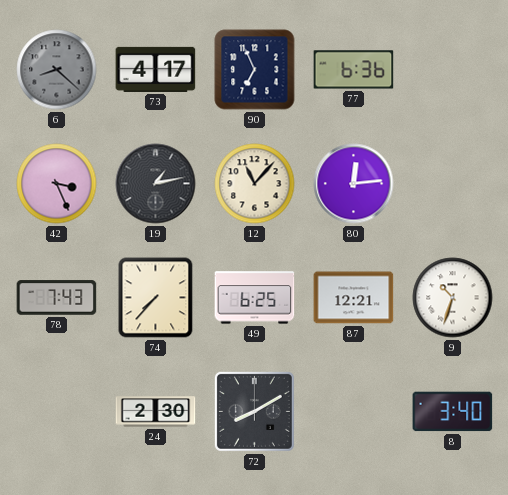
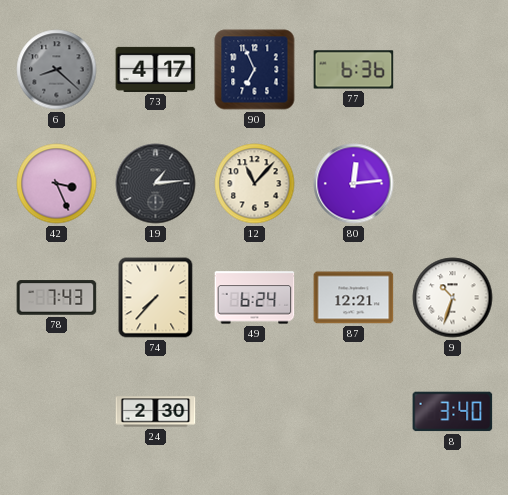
19: 1:13 -> 1:14
49: 6:25 -> 6:24
72: 8:10 -> none
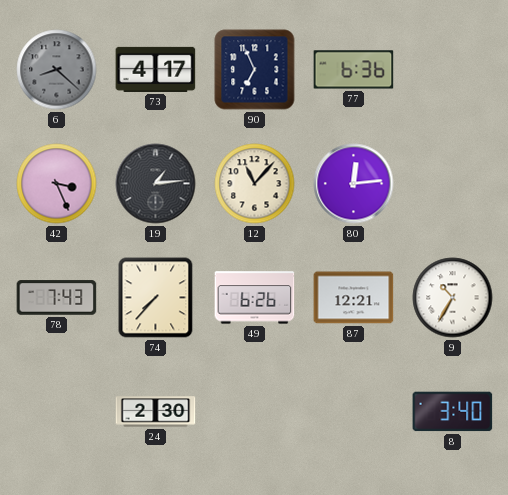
49: 6:24 -> 6:26
9: 10:33 -> 10:35
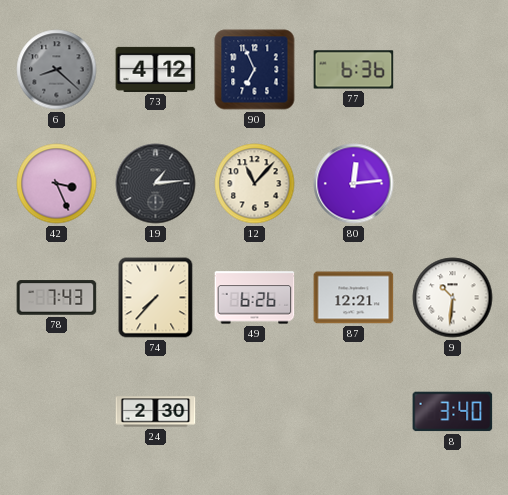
73: 4:17 -> 4:12
9: 10:35 -> 10:31
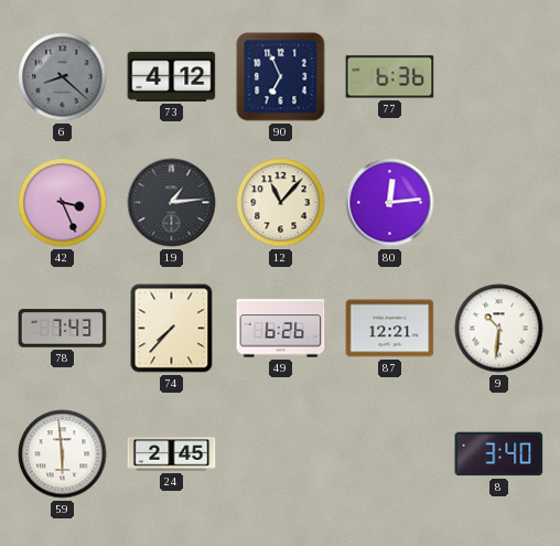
59: none -> 5:59
24: 2:30 -> 2:45
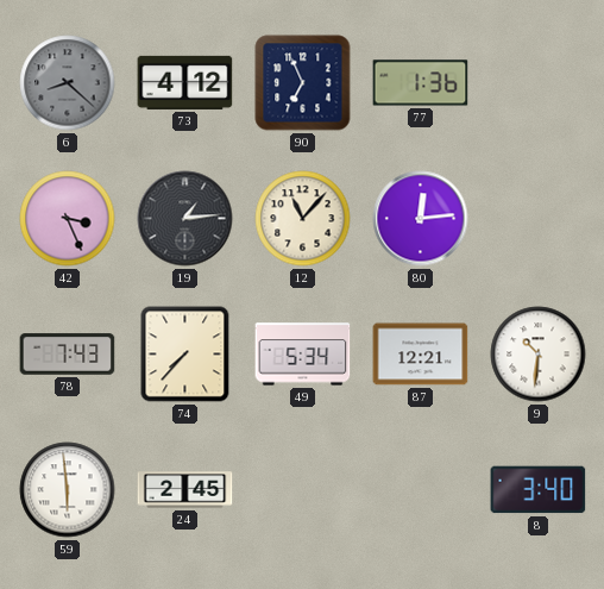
77: 6:36 -> 1:36
49: 6:26 -> 5:34
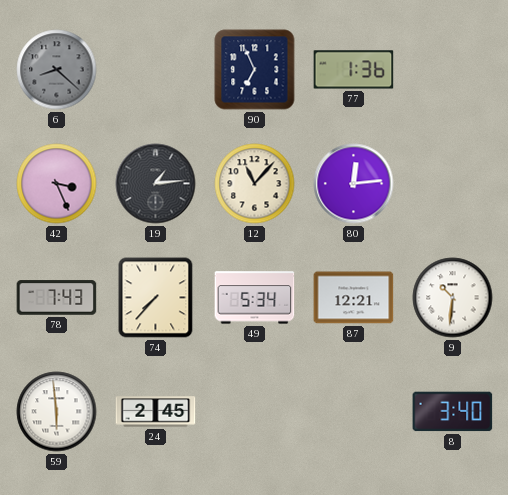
73: 4:12 -> none
